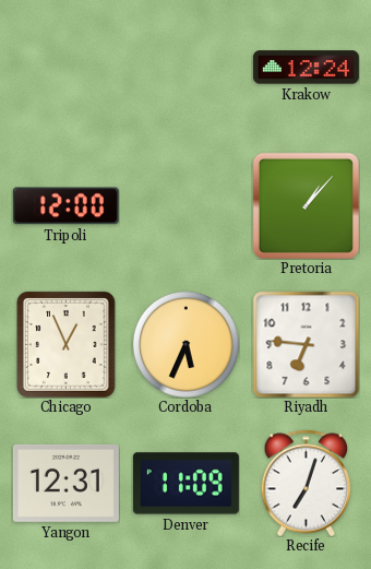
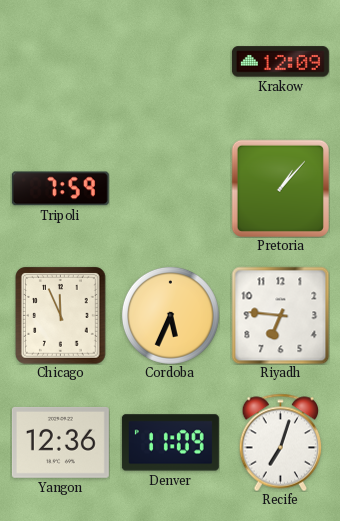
Krakow: 12:24 -> 12:09
Tripoli: 12:00 -> 7:59
Chicago: 12:56 -> 11:56
Yangon: 12:31 -> 12:36
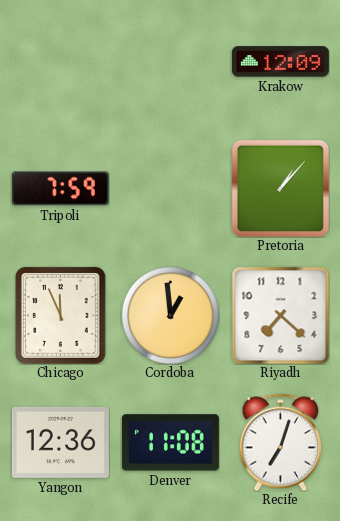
Cordoba: 5:34 -> 12:59
Riyadh: 6:46 -> 7:22
Denver: 11:09 -> 11:08
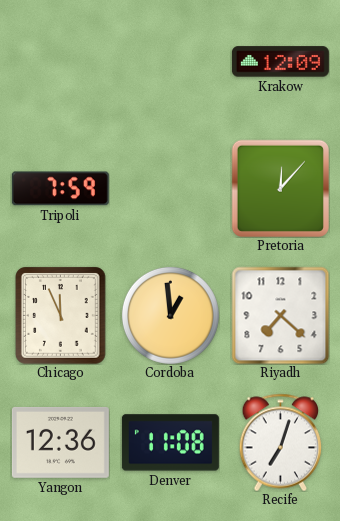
Pretoria: 1:07 -> 12:07
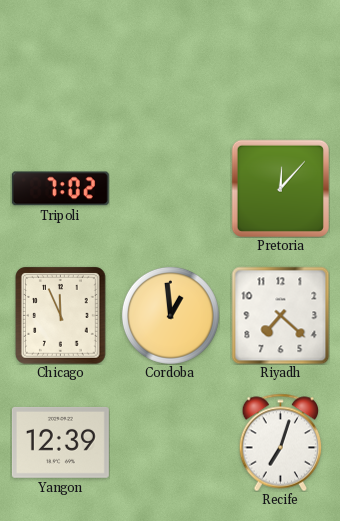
Krakow: 12:09 -> none
Tripoli: 7:59 -> 7:02
Yangon: 12:36 -> 12:39
Denver: 11:08 -> none
